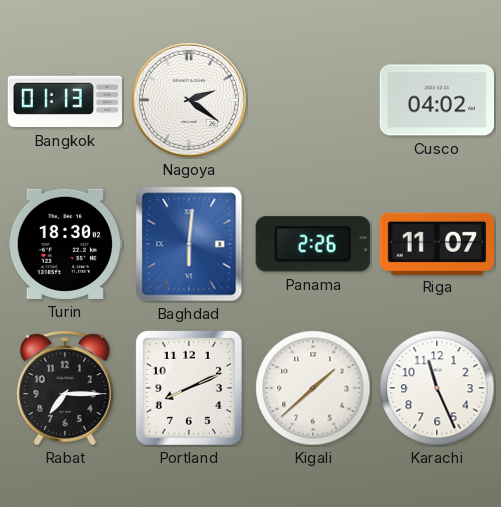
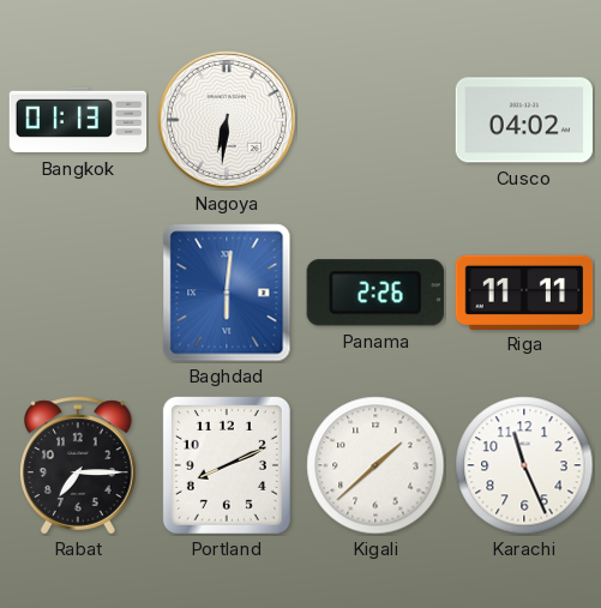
Nagoya: 2:21 -> 6:31
Turin: 18:30 -> none
Riga: 11:07 -> 11:11
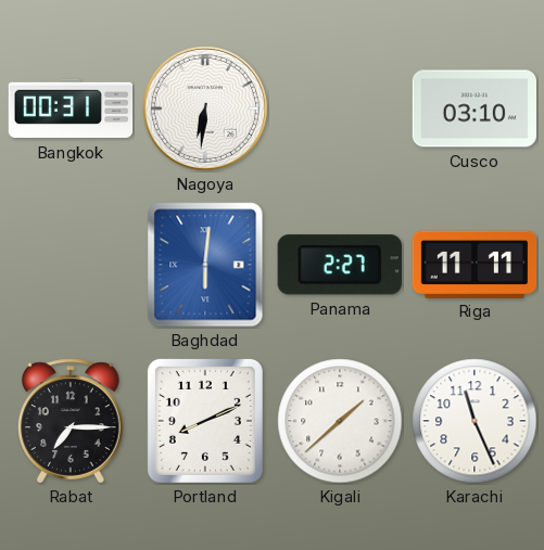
Bangkok: 01:13 -> 00:31
Cusco: 04:02 -> 03:10
Panama: 2:26 -> 2:27
